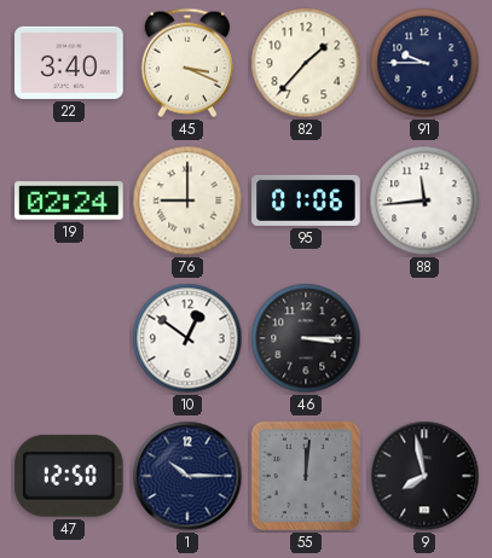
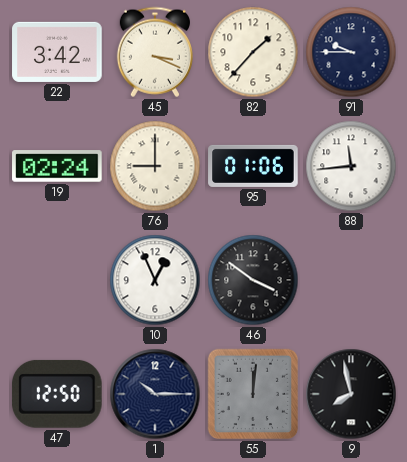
22: 3:40 -> 3:42
10: 12:51 -> 12:56
46: 3:15 -> 3:51
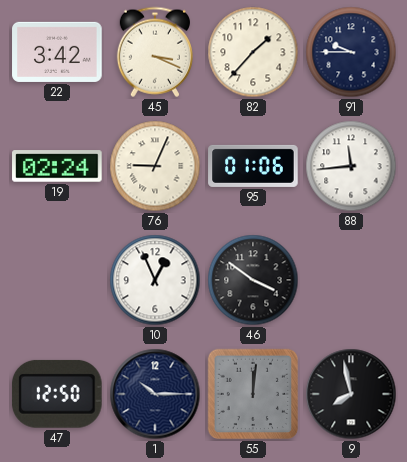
76: 9:00 -> 9:04
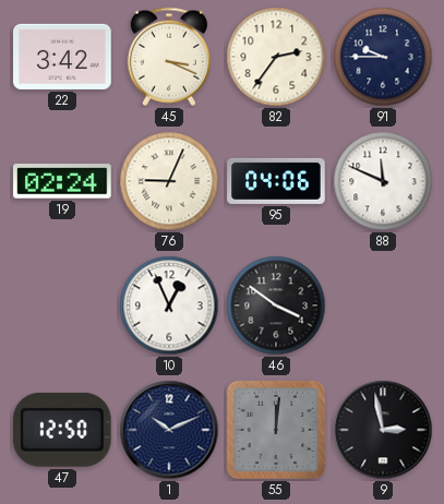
82: 1:37 -> 2:36
95: 01:06 -> 04:06
88: 11:44 -> 11:49
1: 10:15 -> 10:11
9: 7:58 -> 2:58
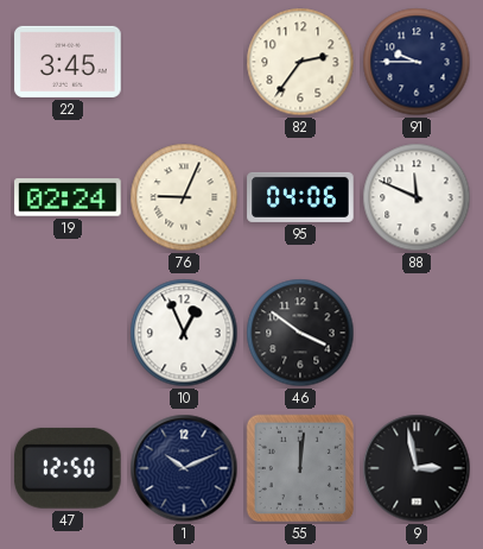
22: 3:42 -> 3:45
45: 3:19 -> none
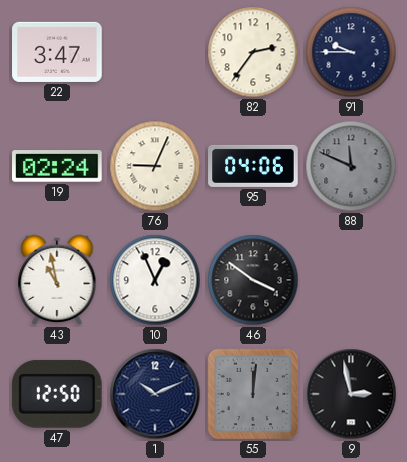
22: 3:45 -> 3:47
88 dial: white -> grey
43: none -> 10:58
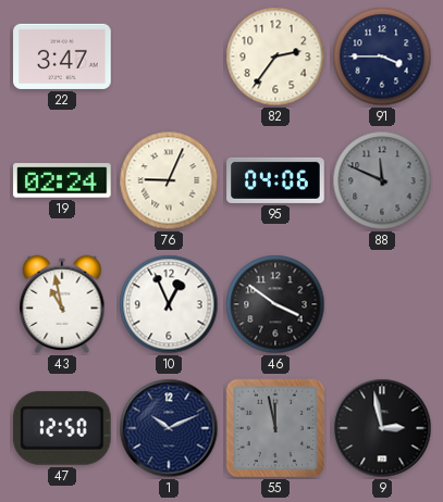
91: 9:45 -> 3:45
55: 12:01 -> 11:58
